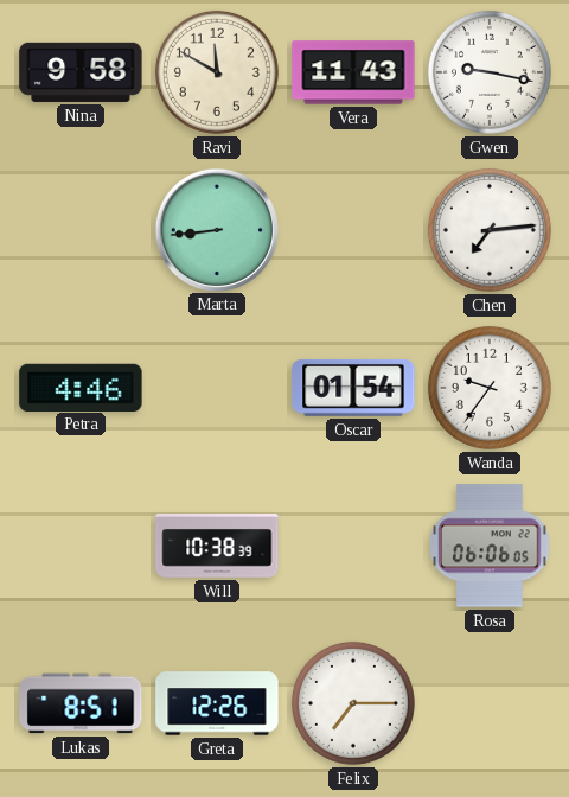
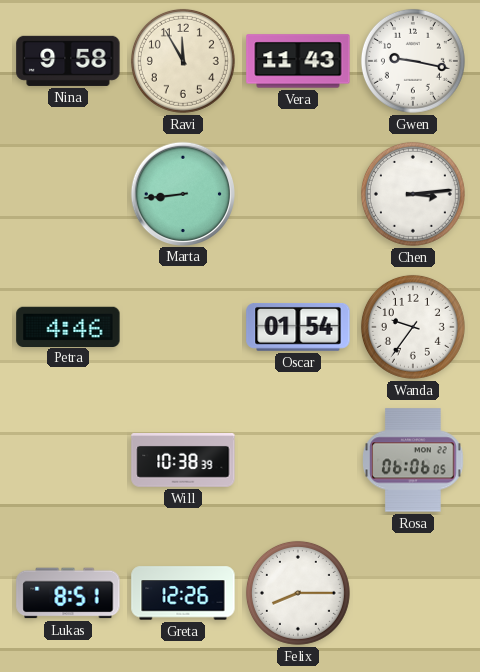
Ravi: 11:50 -> 11:55
Chen: 7:14 -> 3:14
Felix: 7:15 -> 8:15
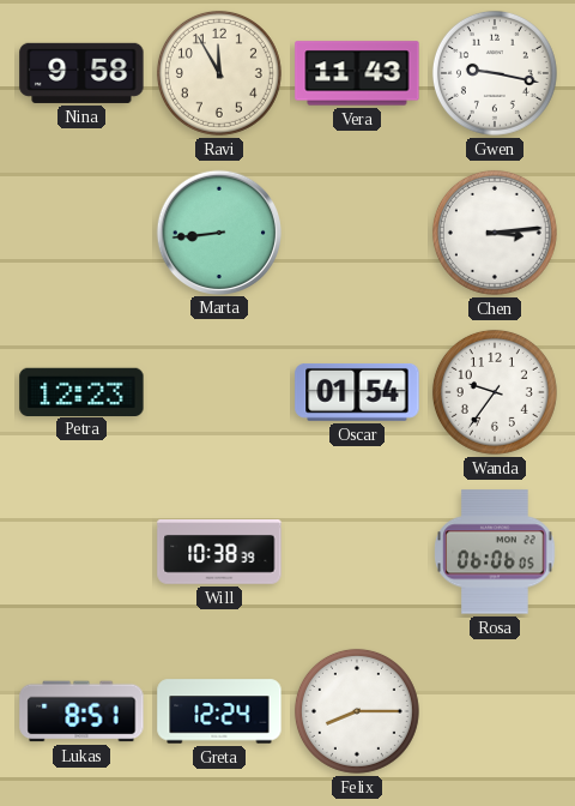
Petra: 4:46 -> 12:23
Greta: 12:26 -> 12:24
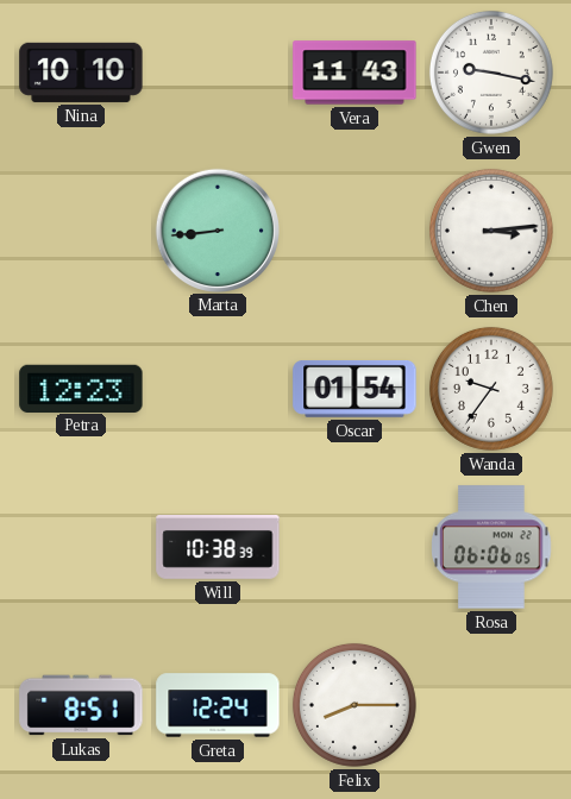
Nina: 9:58 -> 10:10
Ravi: 11:55 -> none
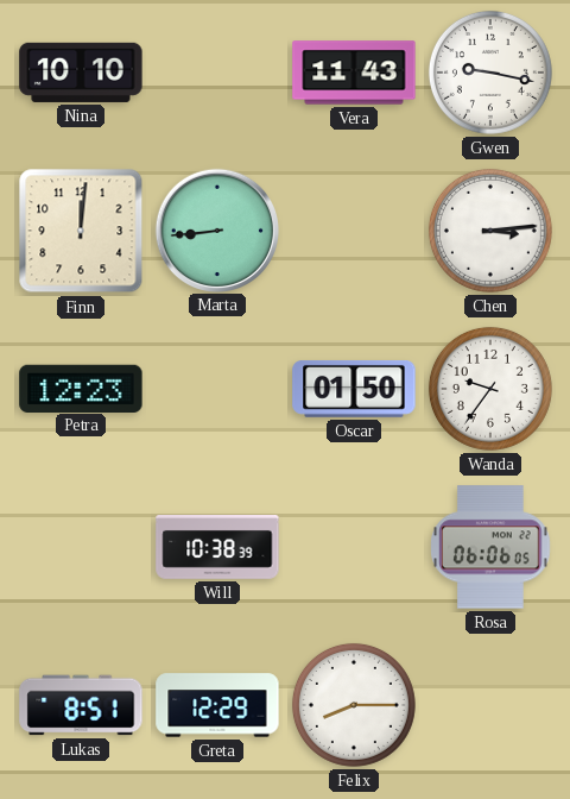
Finn: none -> 12:01
Oscar: 01:54 -> 01:50
Greta: 12:24 -> 12:29
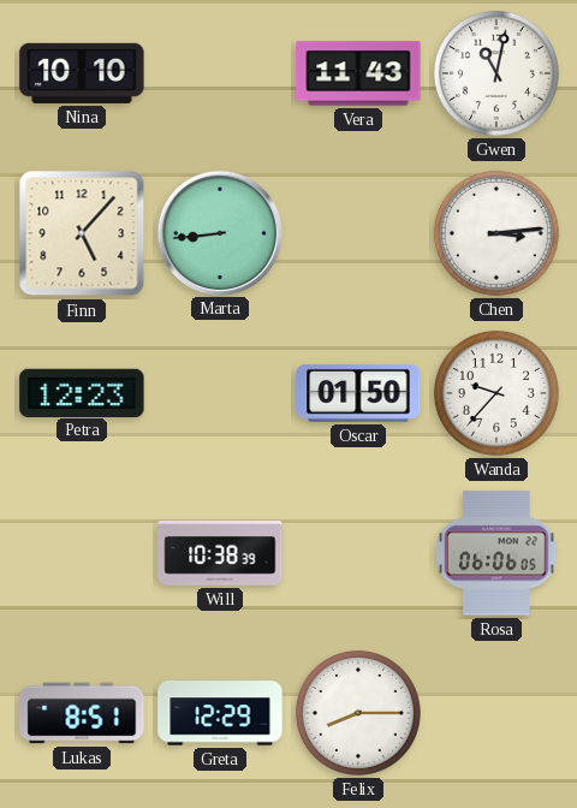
Gwen: 9:17 -> 11:02
Finn: 12:01 -> 5:07
Wanda: 9:36 -> 9:37
